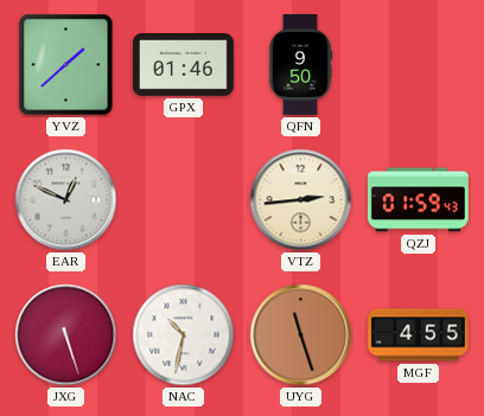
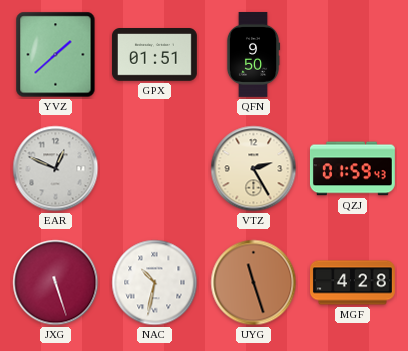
GPX: 01:46 -> 01:51
VTZ: 2:44 -> 2:25
MGF: 4:55 -> 4:28
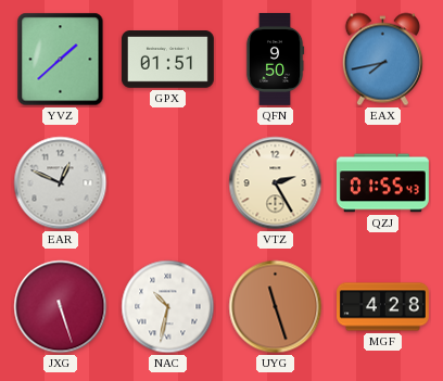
EAX: none -> 7:43
QZJ: 01:59 -> 01:55
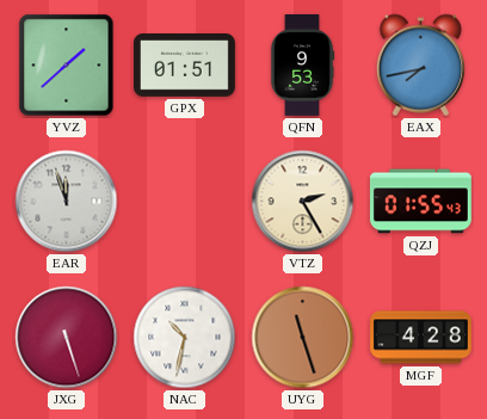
QFN: 9:50 -> 9:53
EAR: 12:49 -> 11:57
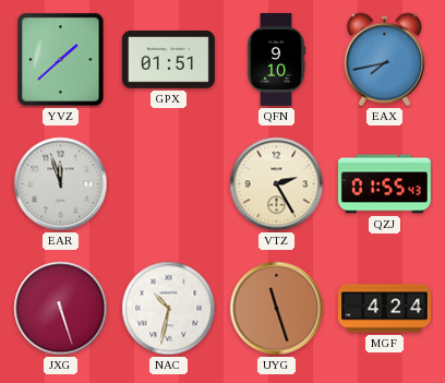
QFN: 9:53 -> 9:10
MGF: 4:28 -> 4:24
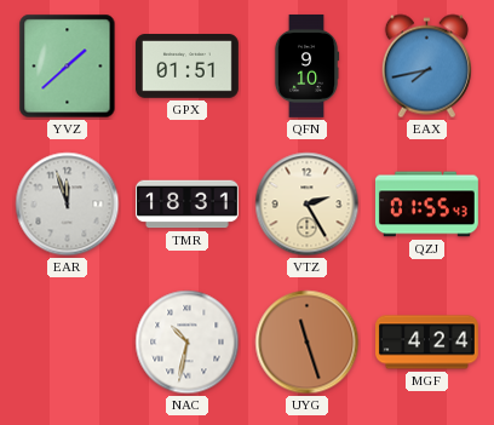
TMR: none -> 18:31
JXG: 5:27 -> none
